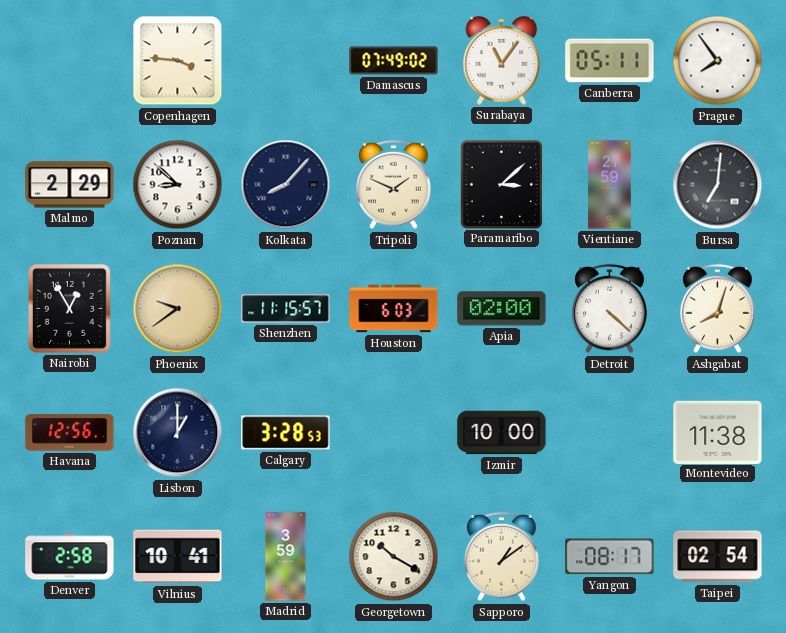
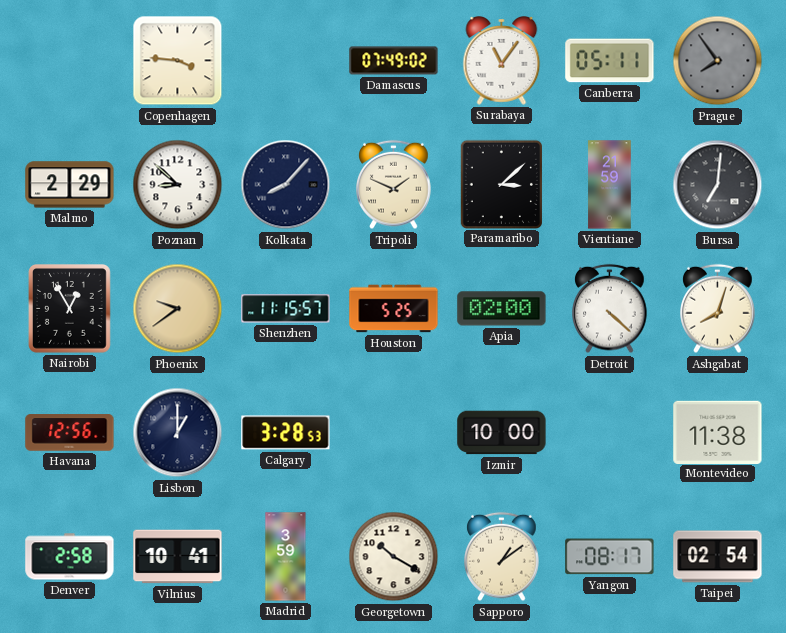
Prague dial: white -> grey
Houston: 6:03 -> 5:25
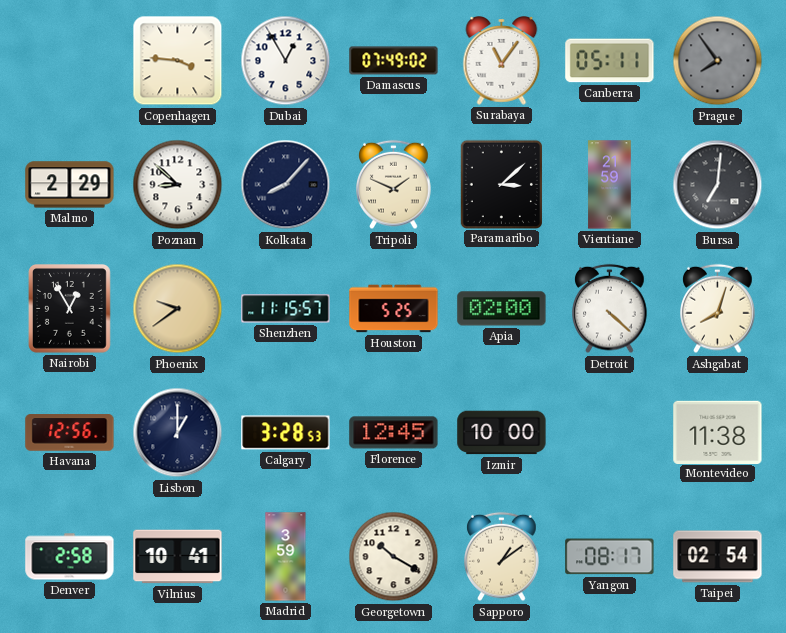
Dubai: none -> 12:55
Florence: none -> 12:45
